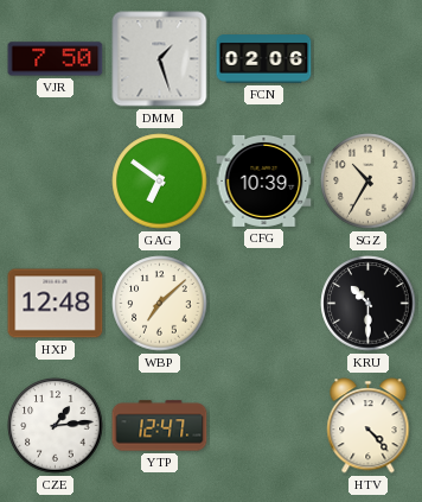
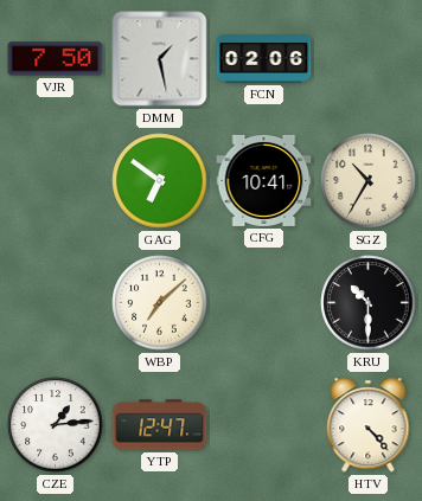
DMM: 1:27 -> 1:28
CFG: 10:39 -> 10:41
HXP: 12:48 -> none
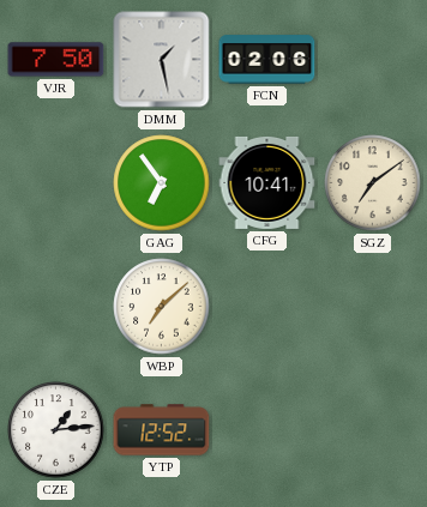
GAG: 6:51 -> 6:54
SGZ: 10:35 -> 7:09
KRU: 10:30 -> none
YTP: 12:47 -> 12:52
HTV: 4:23 -> none
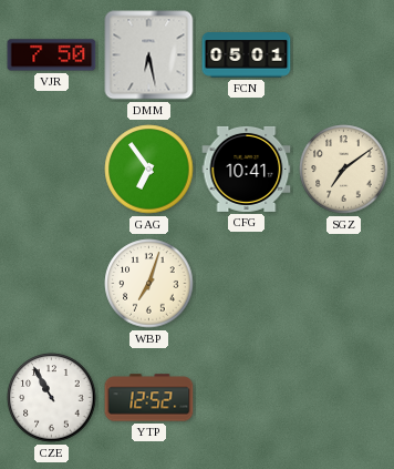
DMM: 1:28 -> 6:28
FCN: 02:06 -> 05:01
WBP: 7:08 -> 7:03
CZE: 1:14 -> 10:55
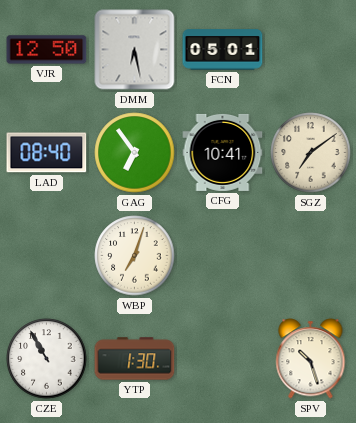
VJR: 7:50 -> 12:50
LAD: none -> 08:40
YTP: 12:52 -> 1:30
SPV: none -> 10:27
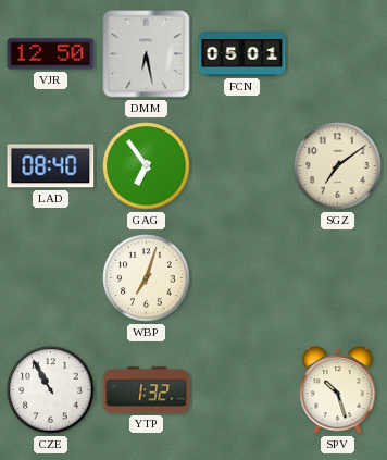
CFG: 10:41 -> none
YTP: 1:30 -> 1:32
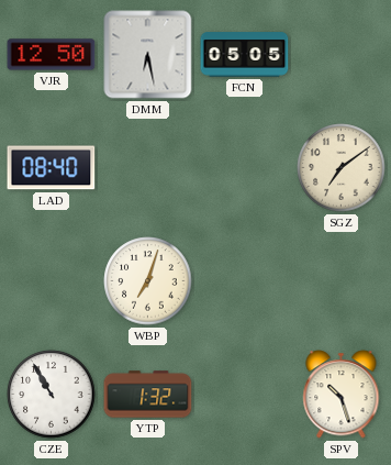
FCN: 05:01 -> 05:05
GAG: 6:54 -> none
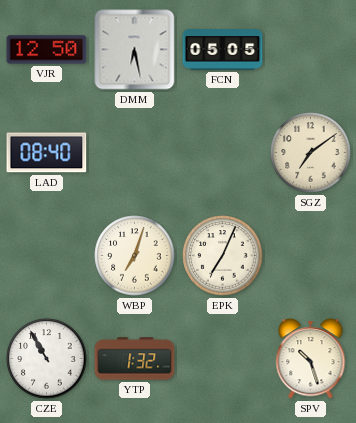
EPK: none -> 7:04
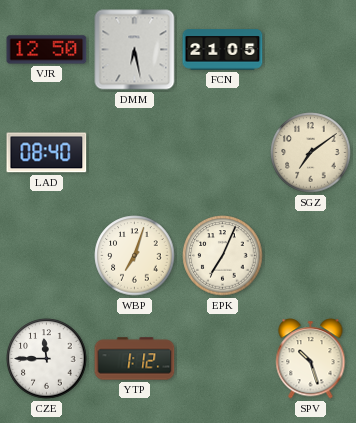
FCN: 05:05 -> 21:05
CZE: 10:55 -> 11:45
YTP: 1:32 -> 1:12
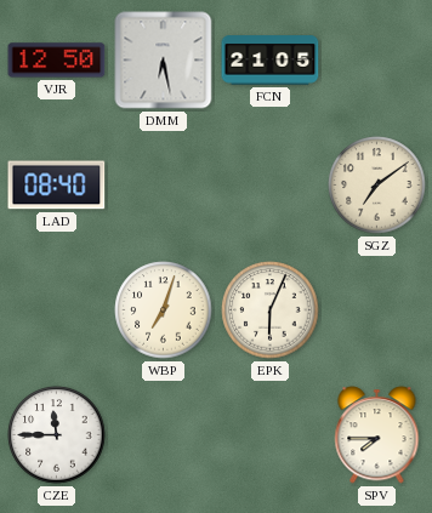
EPK: 7:04 -> 6:04
YTP: 1:12 -> none
SPV: 10:27 -> 7:45
